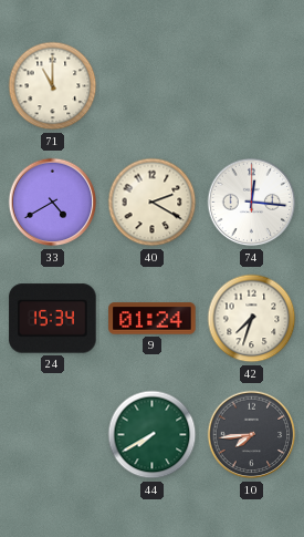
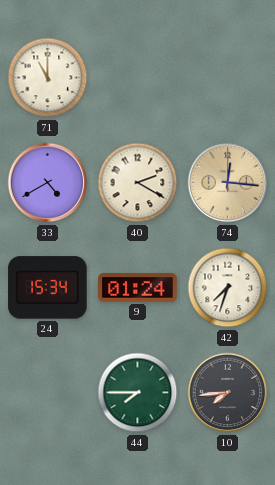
74 dial: white -> champagne
44: 7:40 -> 7:45
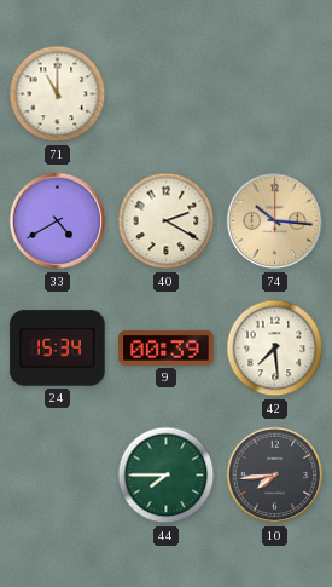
74: 12:16 -> 10:16
9: 01:24 -> 00:39
42: 7:33 -> 7:29
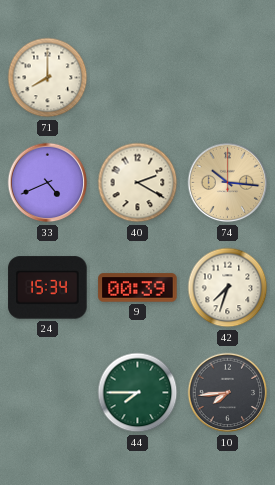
71: 11:00 -> 8:00
33: 4:40 -> 4:41
42: 7:29 -> 7:33
